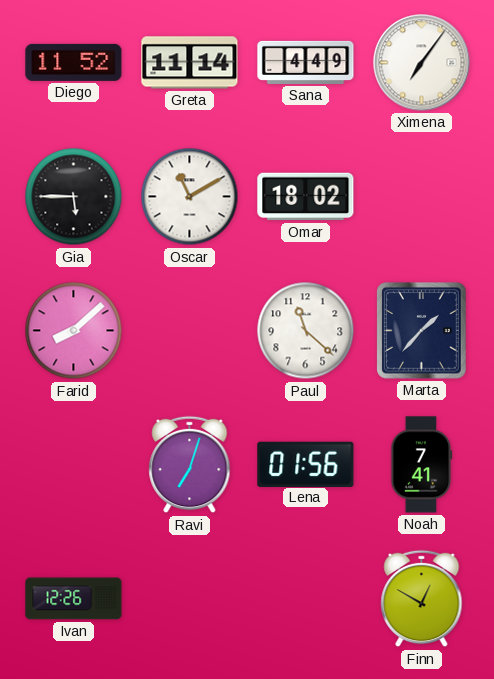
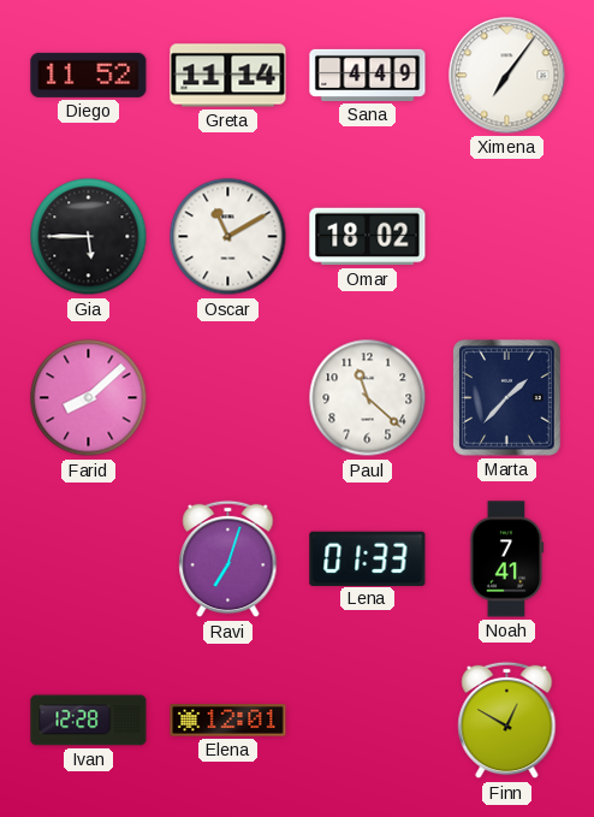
Lena: 01:56 -> 01:33
Ivan: 12:26 -> 12:28
Elena: none -> 12:01
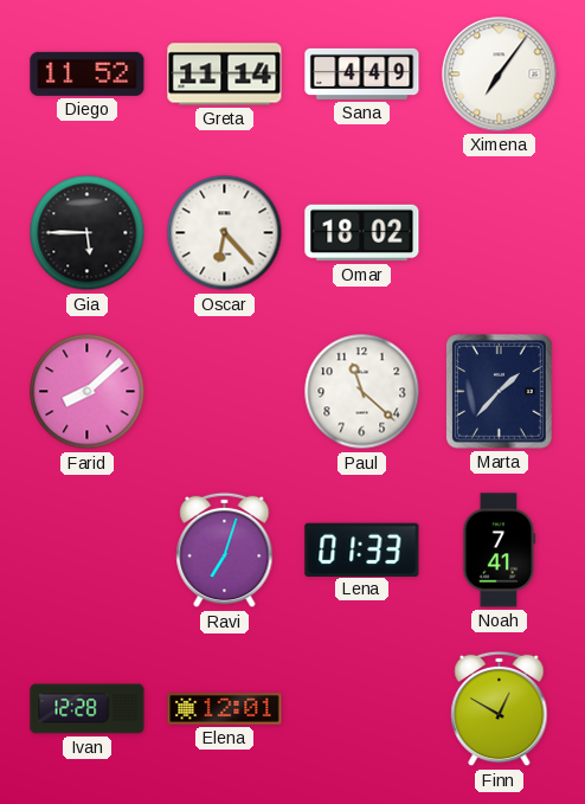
Oscar: 11:10 -> 6:23
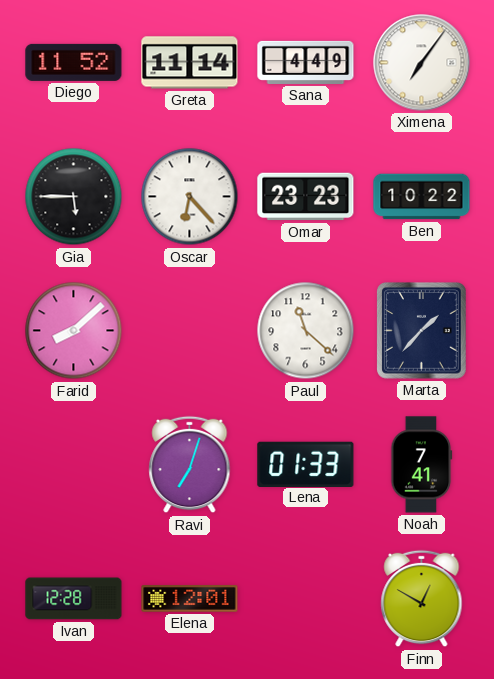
Omar: 18:02 -> 23:23
Ben: none -> 10:22
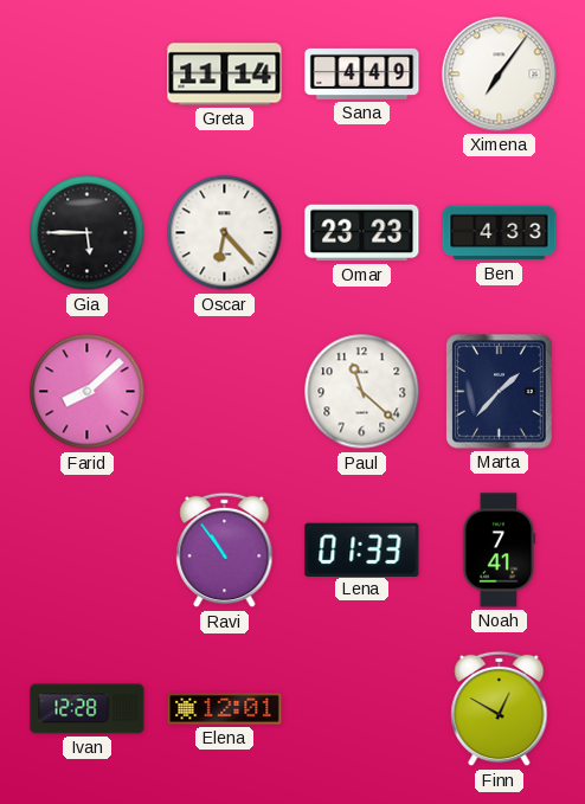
Diego: 11:52 -> none
Ben: 10:22 -> 4:33
Ravi: 7:03 -> 10:54
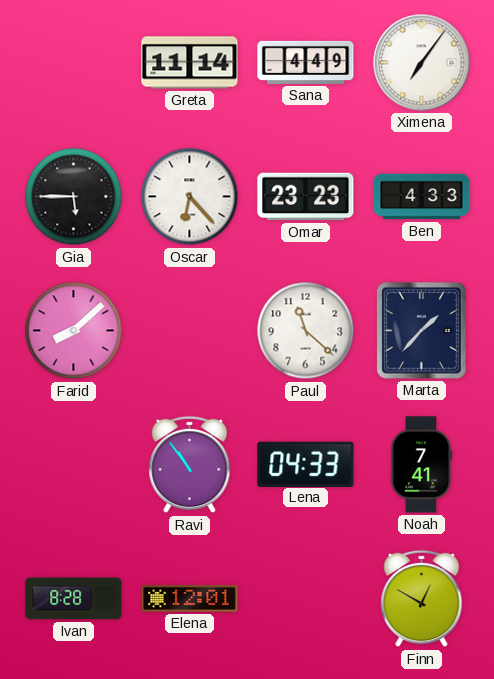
Lena: 01:33 -> 04:33
Ivan: 12:28 -> 8:28
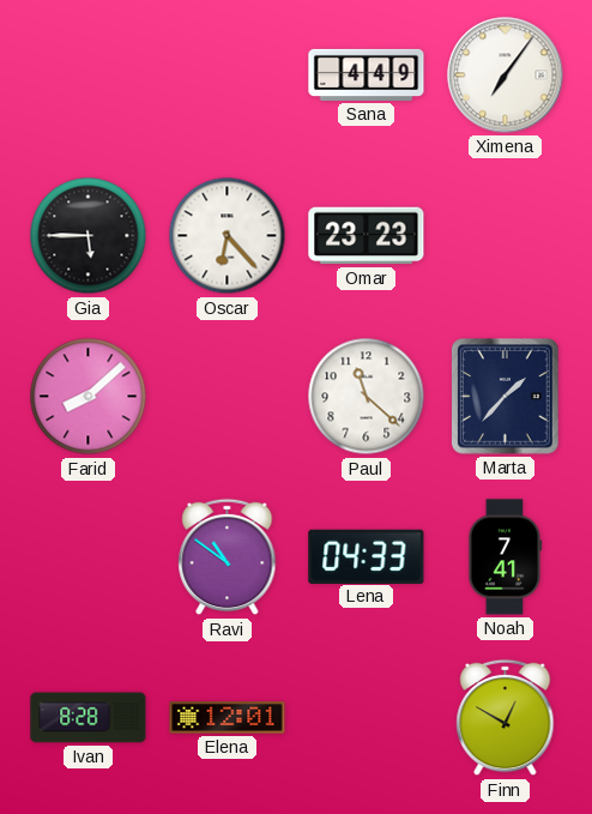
Greta: 11:14 -> none
Ben: 4:33 -> none
Ravi: 10:54 -> 10:51
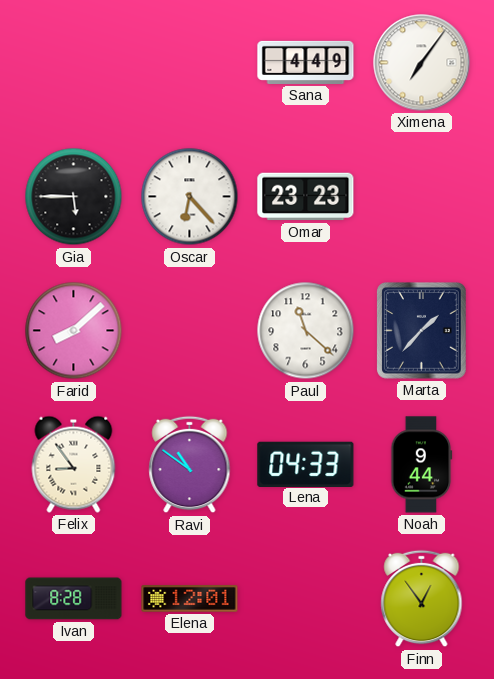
Felix: none -> 8:54
Noah: 7:41 -> 9:44
Finn: 12:50 -> 12:54
